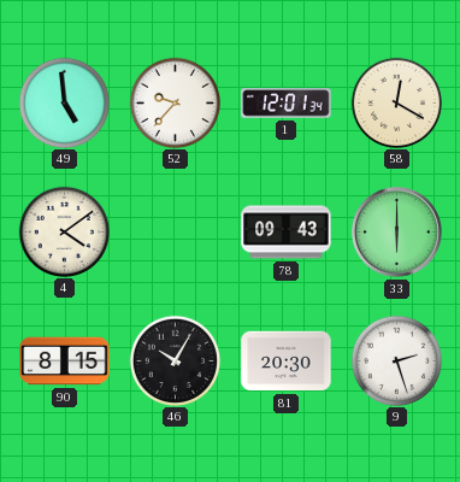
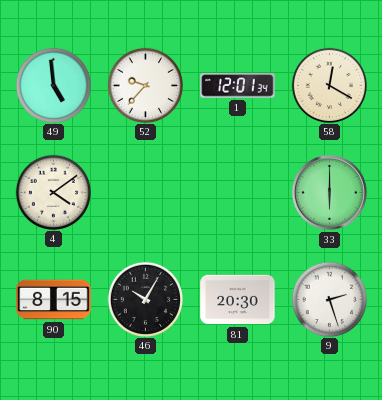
78: 09:43 -> none
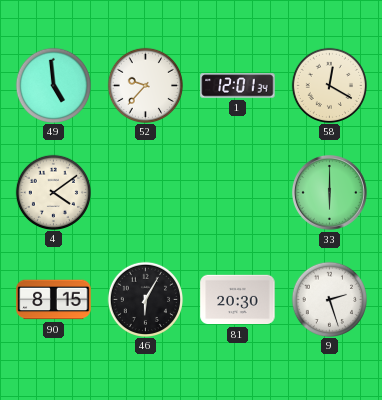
46: 10:05 -> 6:05
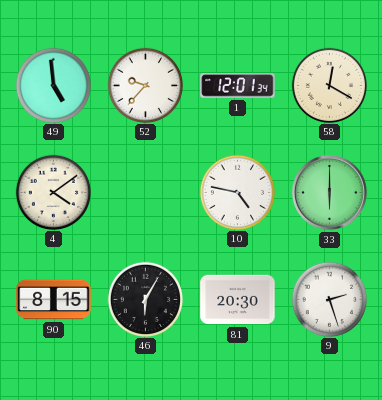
10: none -> 4:47
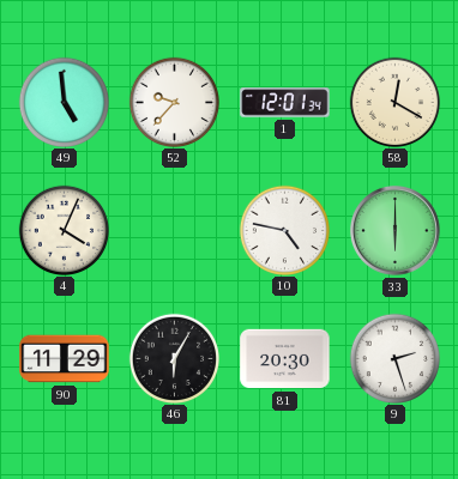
4: 4:09 -> 4:04
90: 8:15 -> 11:29
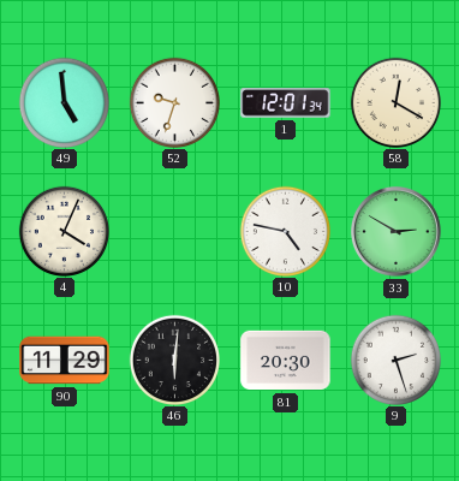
52: 9:37 -> 9:33
33: 6:00 -> 2:50
46: 6:05 -> 6:01
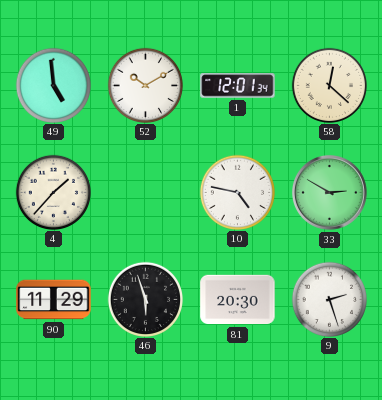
52: 9:33 -> 10:10
58: 12:20 -> 12:22
4: 4:04 -> 1:37
46: 6:01 -> 5:57
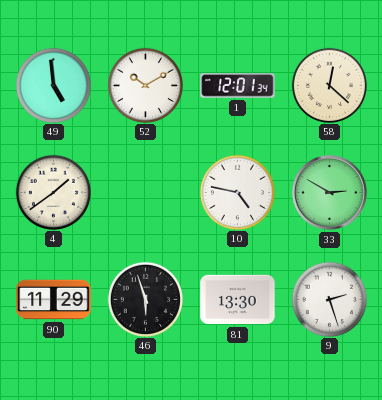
4: 1:37 -> 1:39
81: 20:30 -> 13:30
